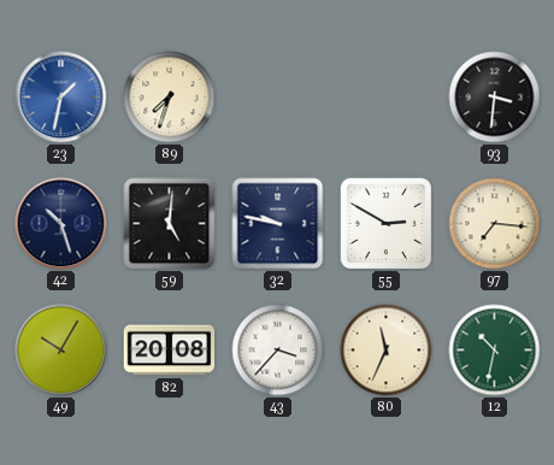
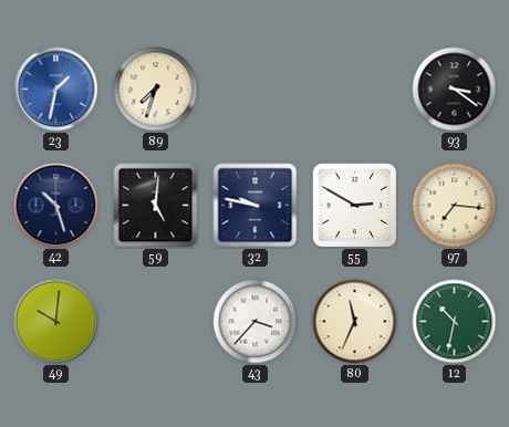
93: 3:31 -> 3:21
49: 10:05 -> 10:01
82: 20:08 -> none
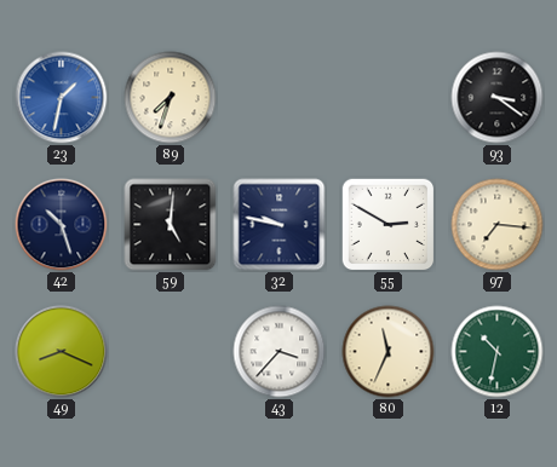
49: 10:01 -> 8:19
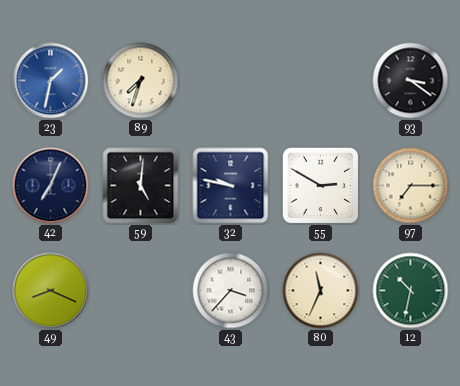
42: 10:27 -> 7:04
97: 7:16 -> 7:15
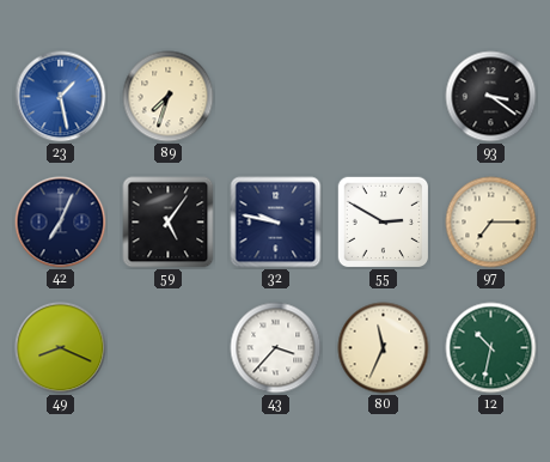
23: 1:32 -> 1:28
59: 5:01 -> 5:06
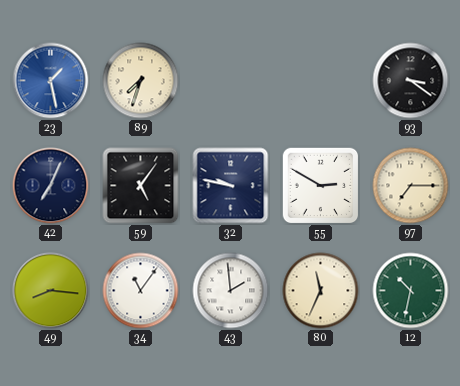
49: 8:19 -> 8:16
34: none -> 11:06
43: 3:37 -> 1:59
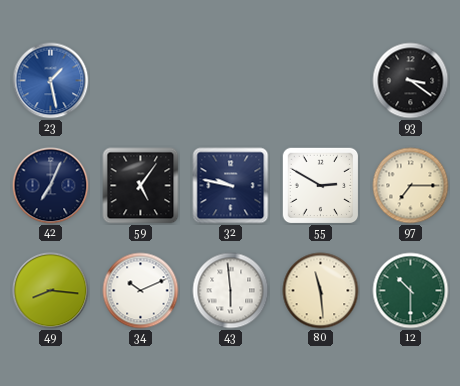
89: 7:33 -> none
34: 11:06 -> 10:11
43: 1:59 -> 5:59
80: 11:34 -> 11:29
12: 10:32 -> 10:30
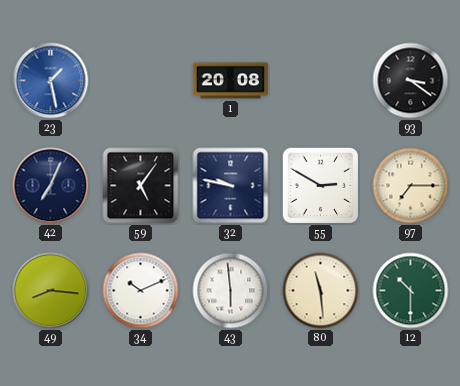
1: none -> 20:08
